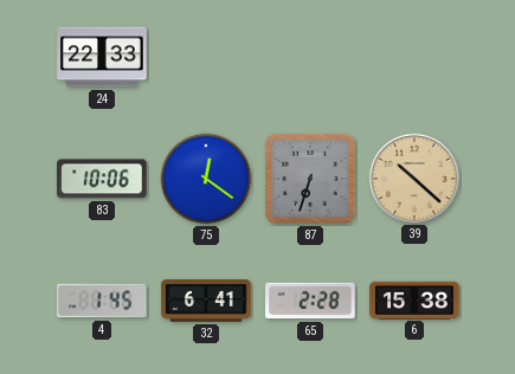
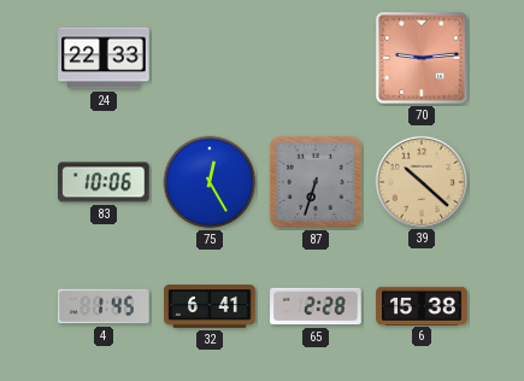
70: none -> 9:14
75: 12:21 -> 12:25
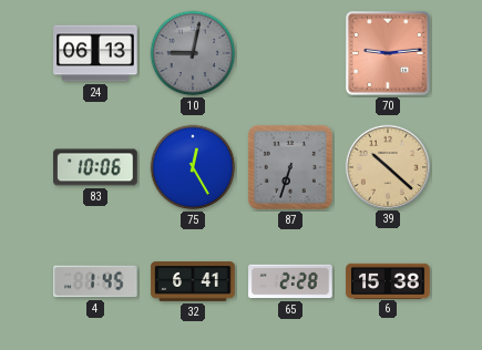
24: 22:33 -> 06:13
10: none -> 9:02
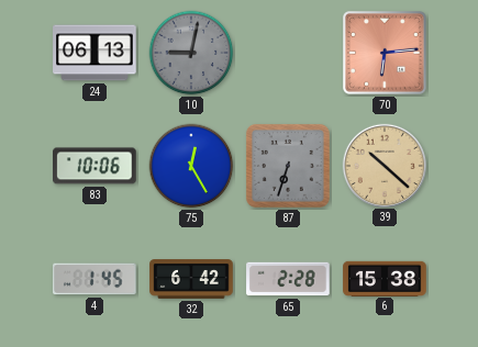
70: 9:14 -> 6:14
32: 6:41 -> 6:42
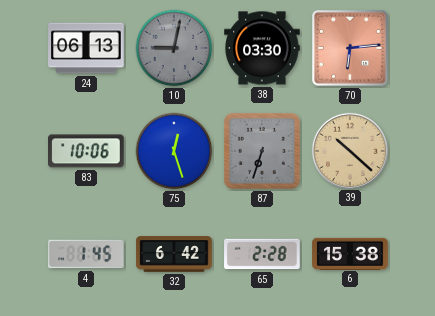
38: none -> 03:30
75: 12:25 -> 12:27
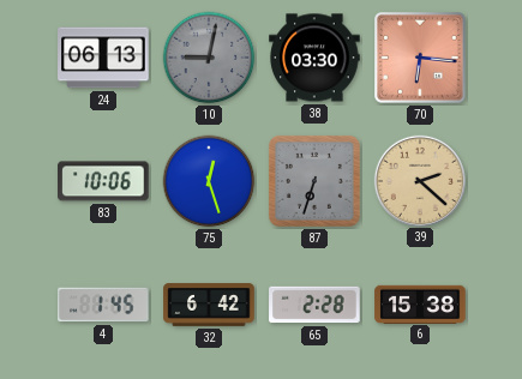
70: 6:14 -> 6:16
39: 10:22 -> 2:22
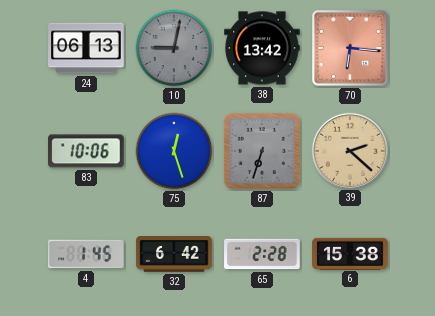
38: 03:30 -> 13:42
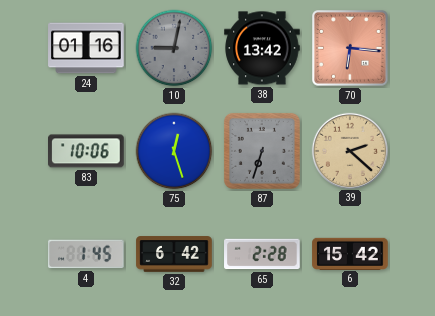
24: 06:13 -> 01:16
6: 15:38 -> 15:42
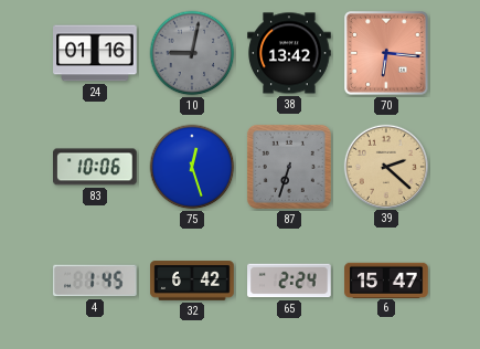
65: 2:28 -> 2:24
6: 15:42 -> 15:47
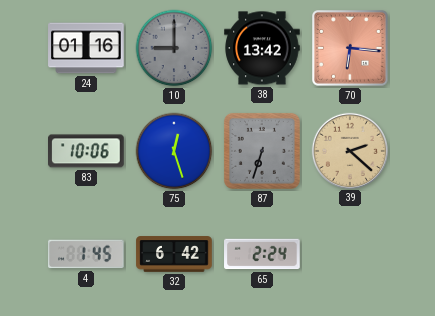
10: 9:02 -> 9:00
6: 15:47 -> none
